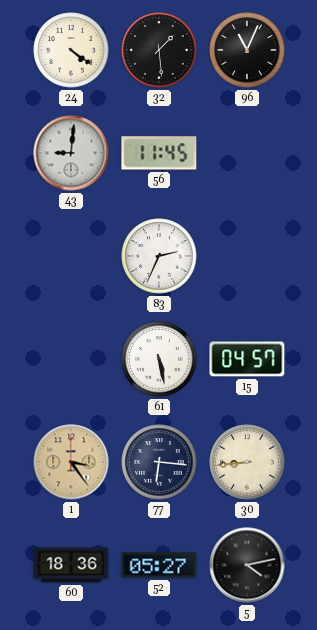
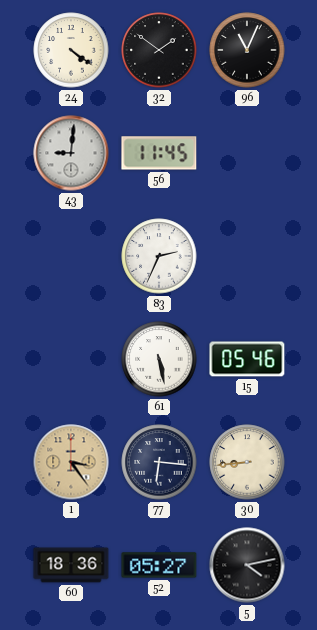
32: 1:29 -> 1:51
15: 04:57 -> 05:46
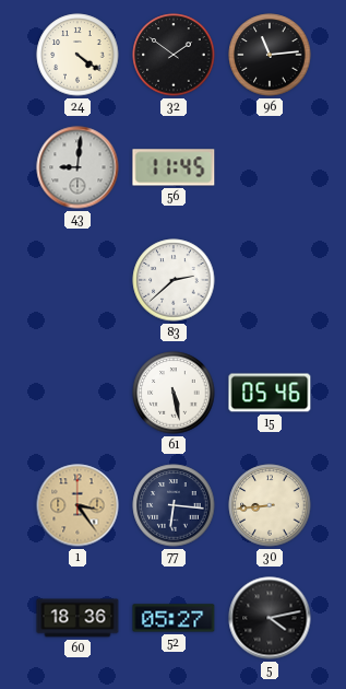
96: 11:04 -> 11:14
83: 2:34 -> 2:38
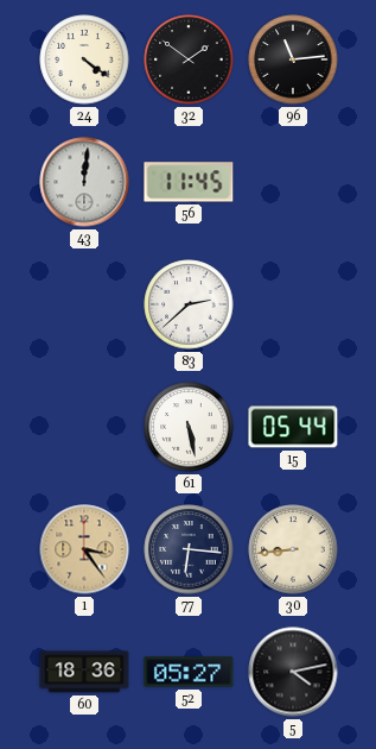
43: 9:01 -> 12:01
15: 05:46 -> 05:44
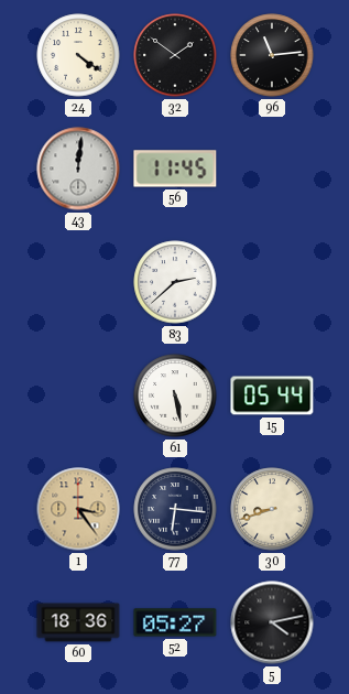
30: 8:44 -> 8:42
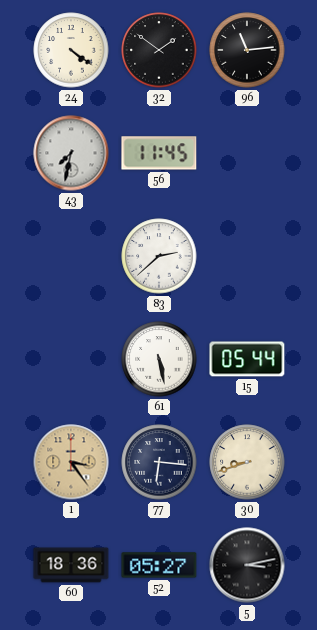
43: 12:01 -> 7:32
5: 4:13 -> 3:13
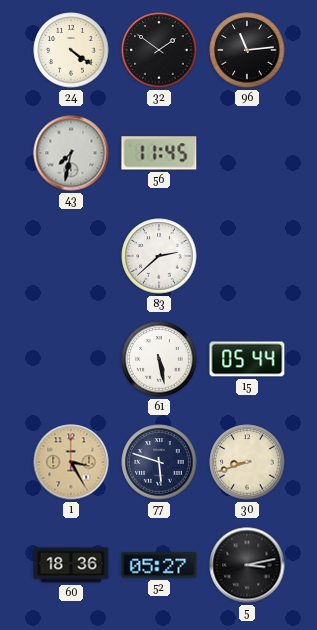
1: 3:24 -> 3:25
77: 6:16 -> 5:48
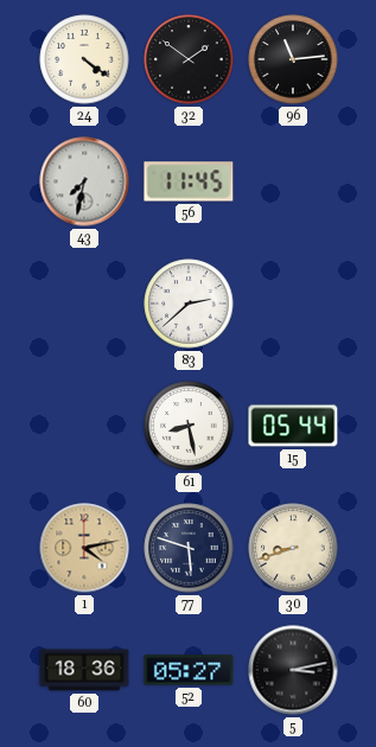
61: 5:28 -> 8:28
1: 3:25 -> 4:13
